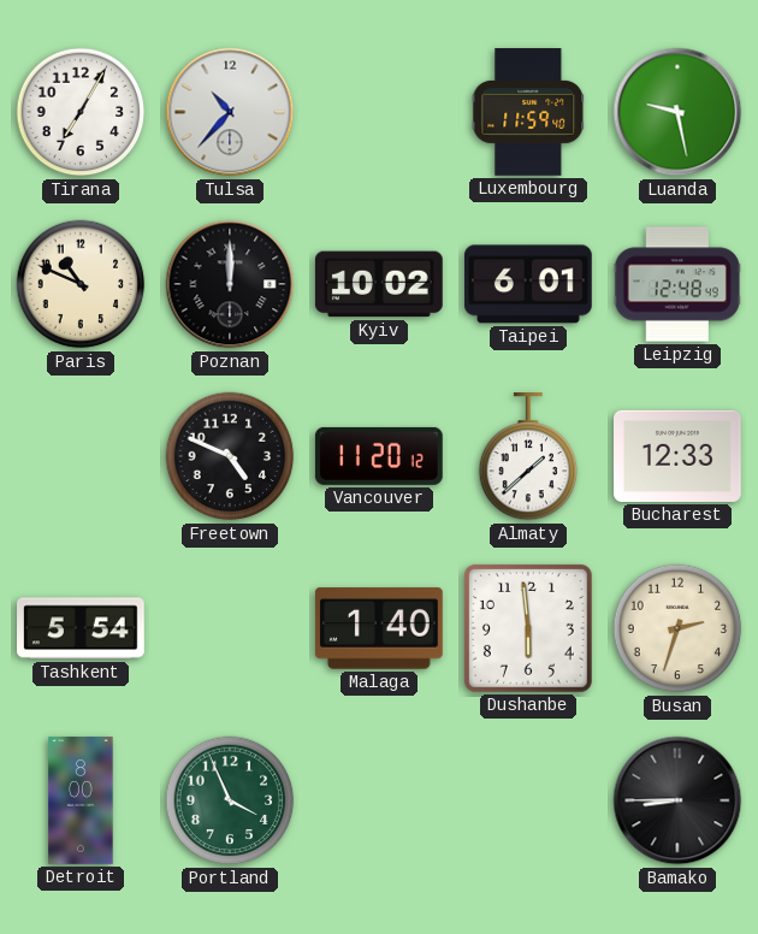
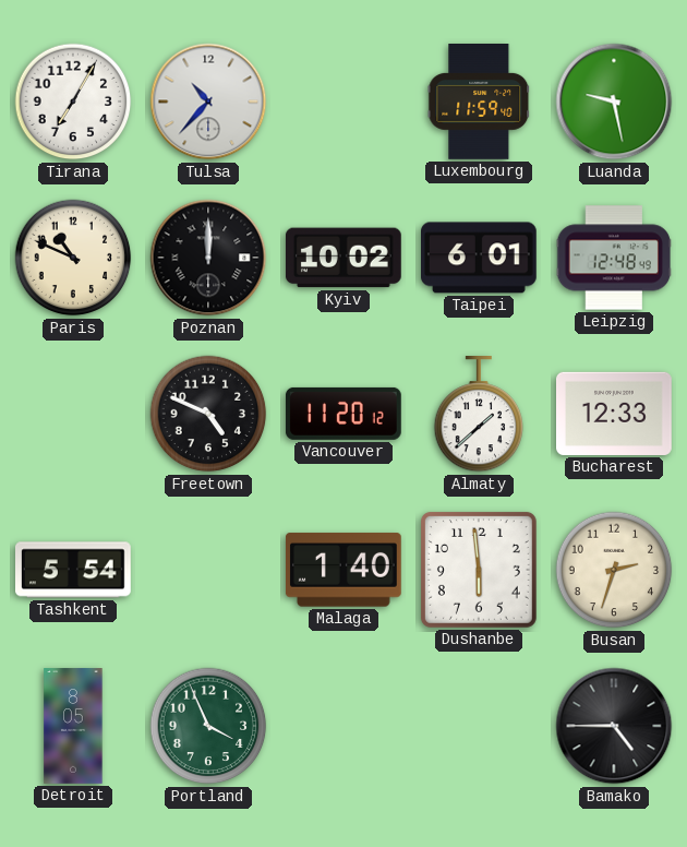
Detroit: 8:00 -> 8:05
Bamako: 8:45 -> 4:45
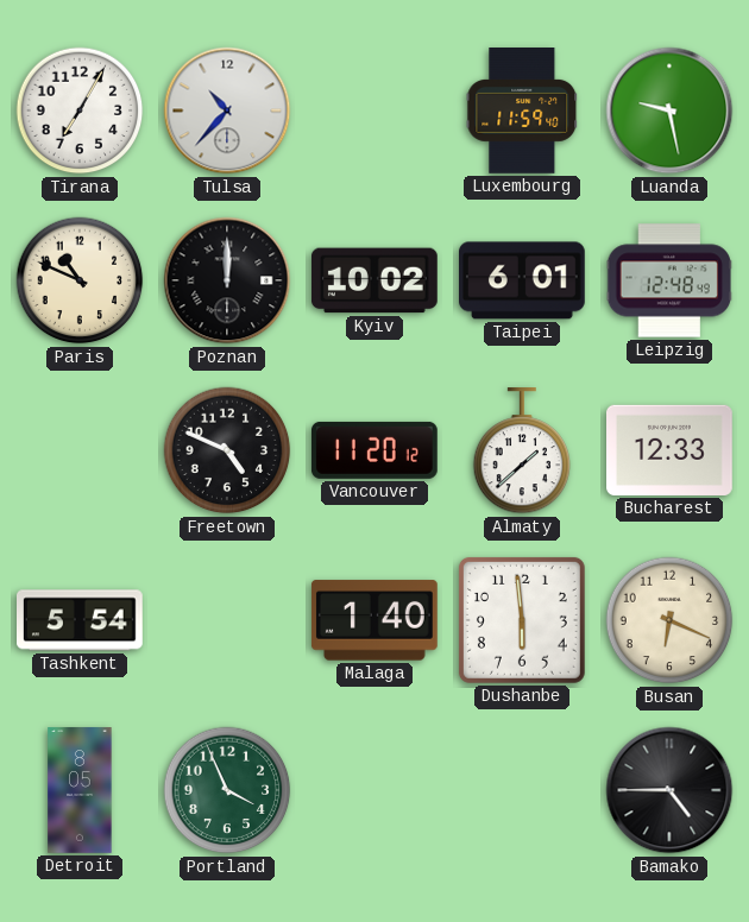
Busan: 2:33 -> 6:19
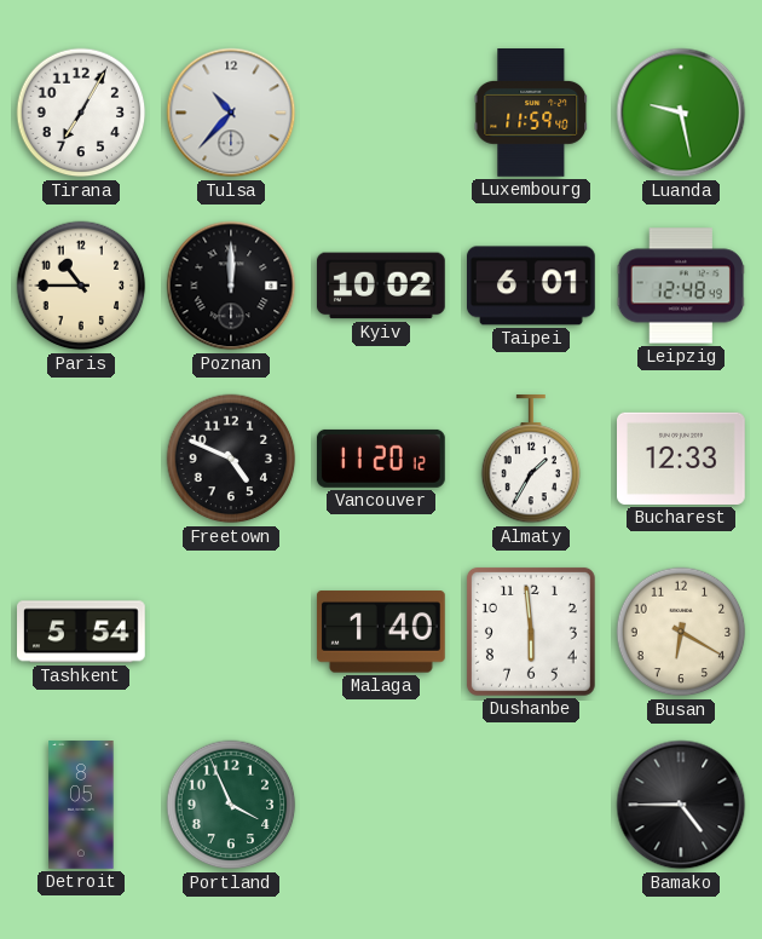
Paris: 10:49 -> 10:45
Almaty: 1:38 -> 1:35
Busan: 6:19 -> 6:20
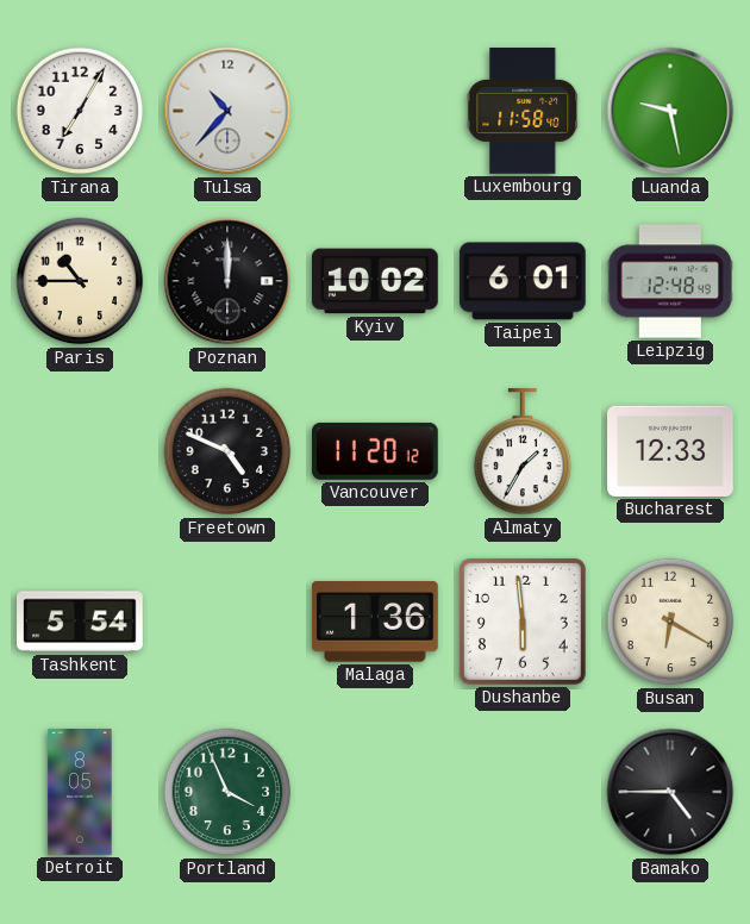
Luxembourg: 11:59 -> 11:58
Malaga: 1:40 -> 1:36
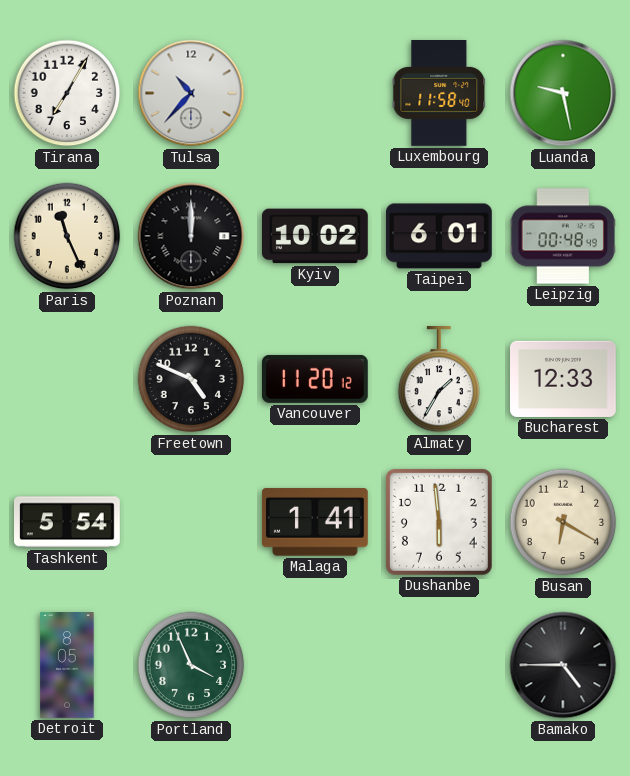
Paris: 10:45 -> 11:26
Leipzig: 12:48 -> 00:48
Malaga: 1:36 -> 1:41
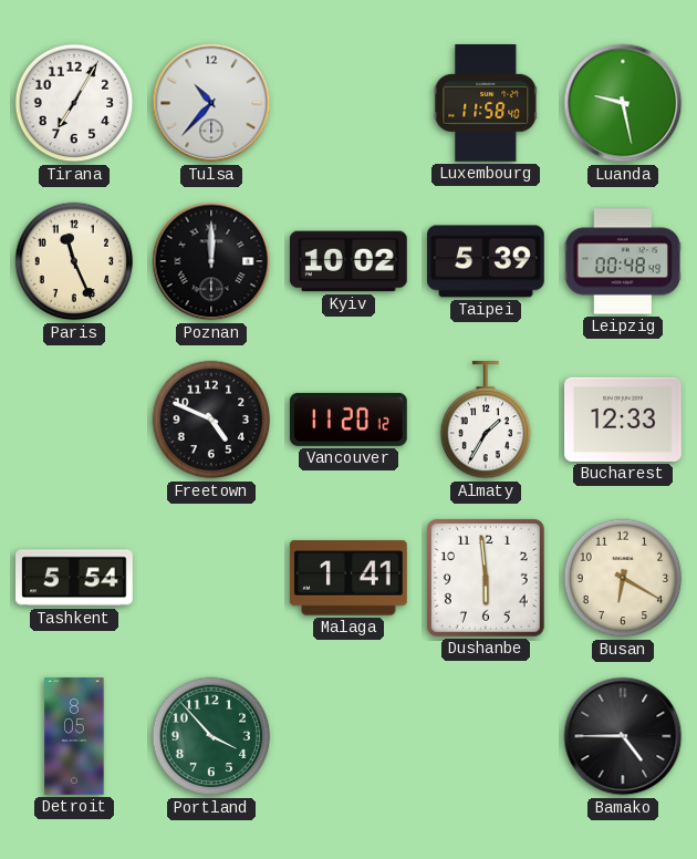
Taipei: 6:01 -> 5:39
Portland: 3:56 -> 3:53
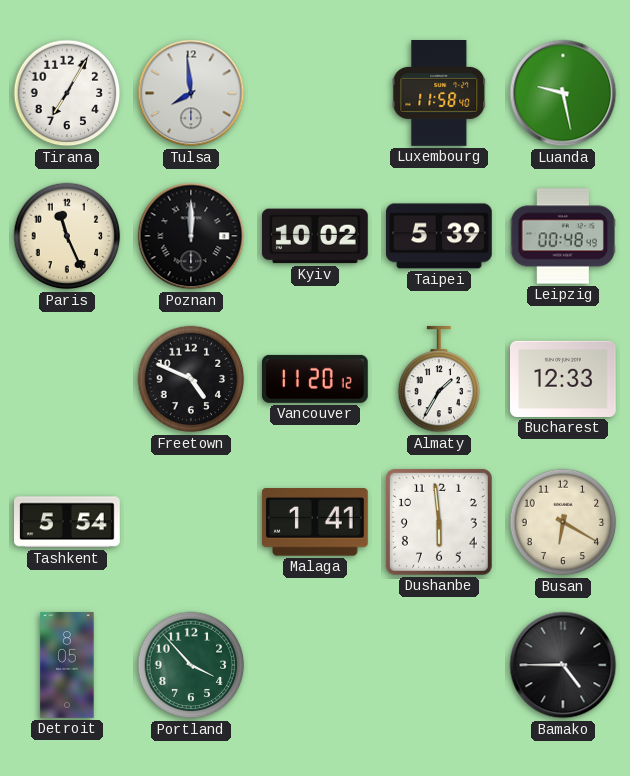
Tulsa: 10:37 -> 7:59
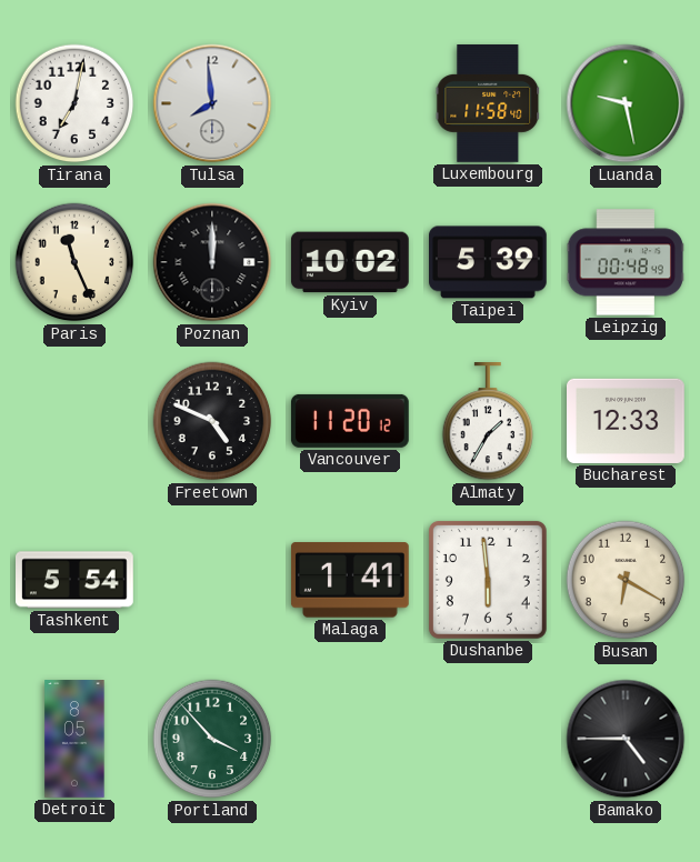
Tirana: 7:05 -> 7:02
